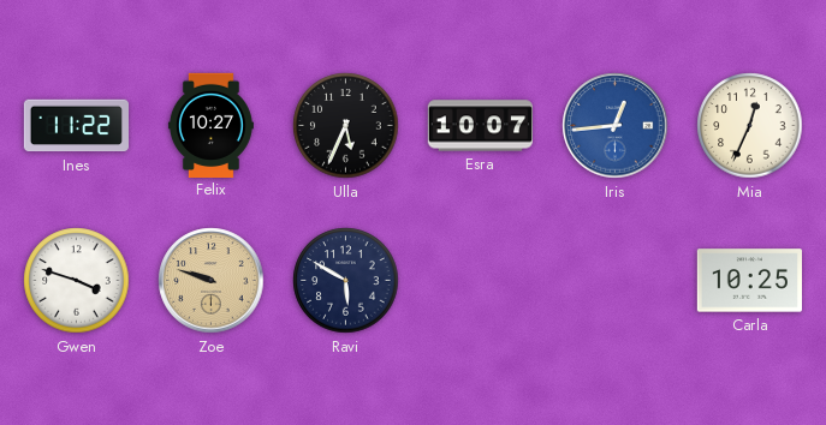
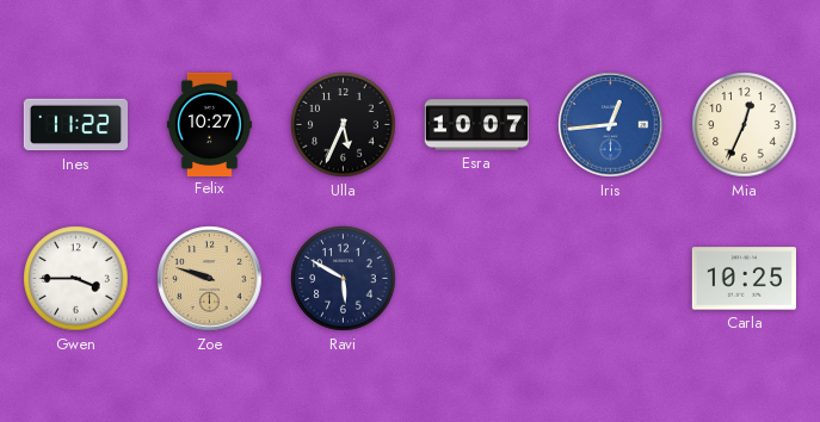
Gwen: 3:48 -> 3:45
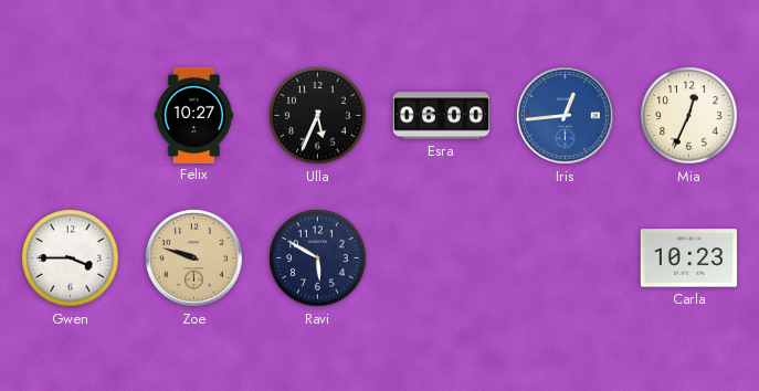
Ines: 11:22 -> none
Esra: 10:07 -> 06:00
Carla: 10:25 -> 10:23
